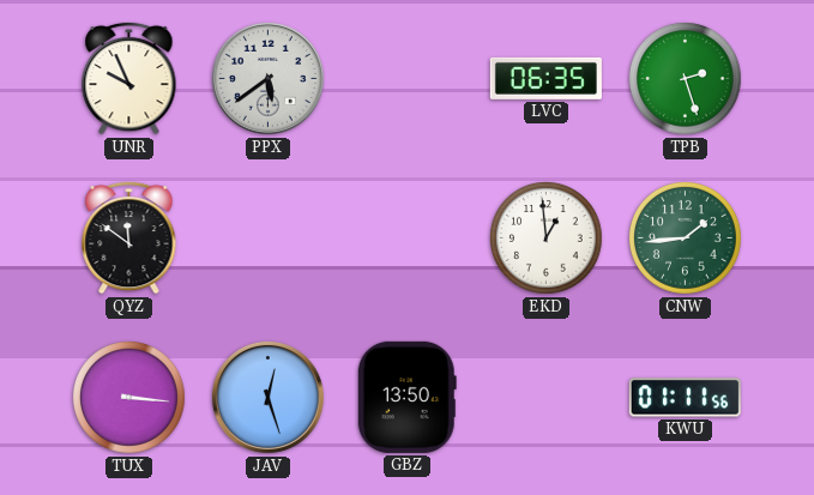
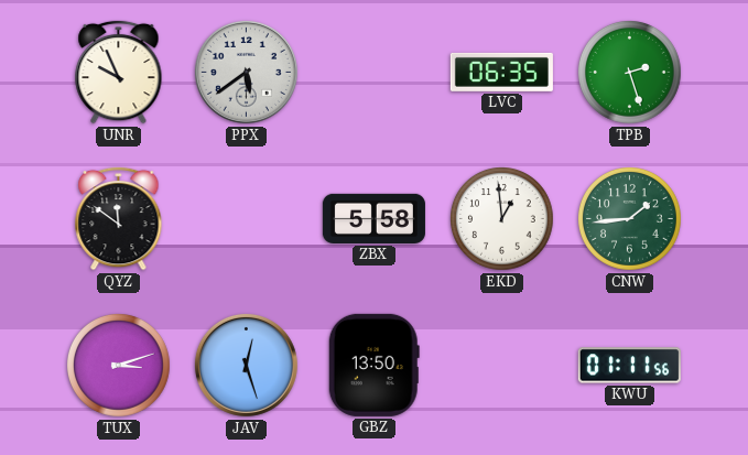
ZBX: none -> 5:58
TUX: 3:16 -> 3:12
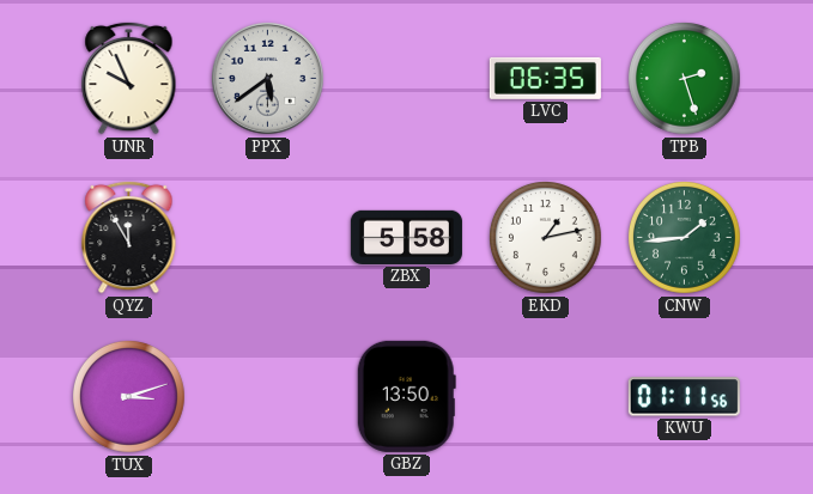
QYZ: 11:51 -> 11:55
EKD: 12:59 -> 1:13
JAV: 12:27 -> none
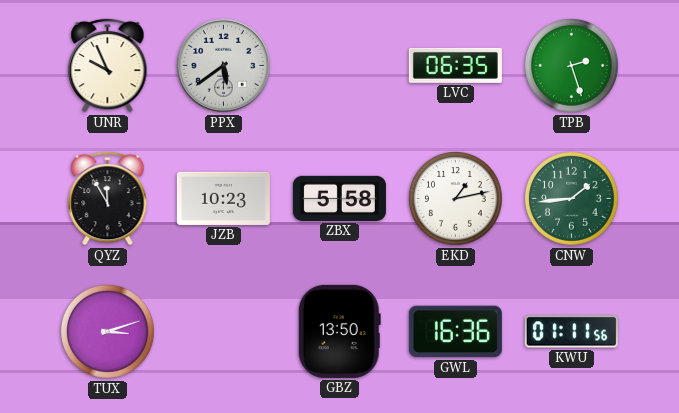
JZB: none -> 10:23
GWL: none -> 16:36
